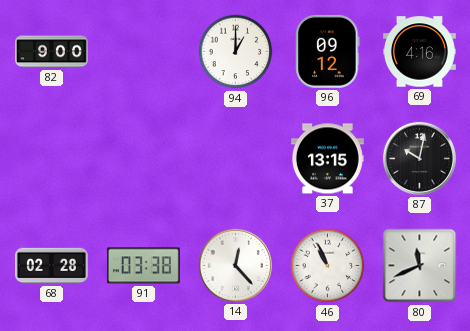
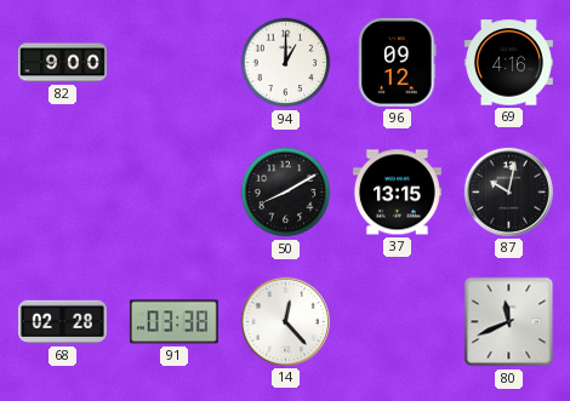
50: none -> 8:10
46: 10:56 -> none
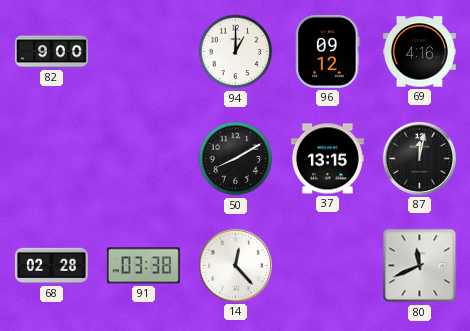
87: 10:02 -> 12:02
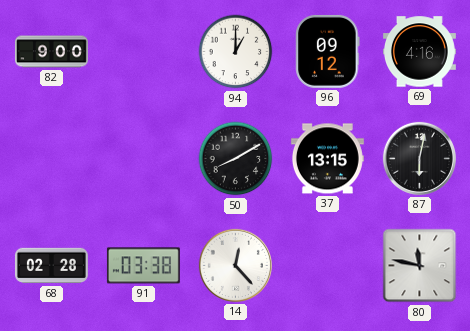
87: 12:02 -> 6:02
80: 11:41 -> 11:47
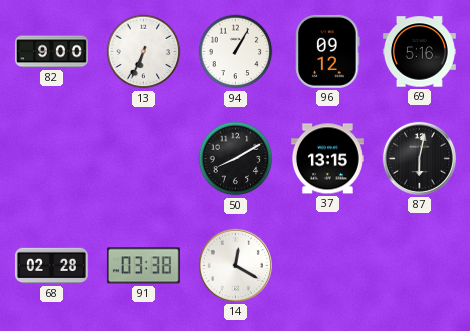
13: none -> 6:34
94: 1:00 -> 1:05
69: 4:16 -> 5:16
14: 12:23 -> 12:20
80: 11:47 -> none
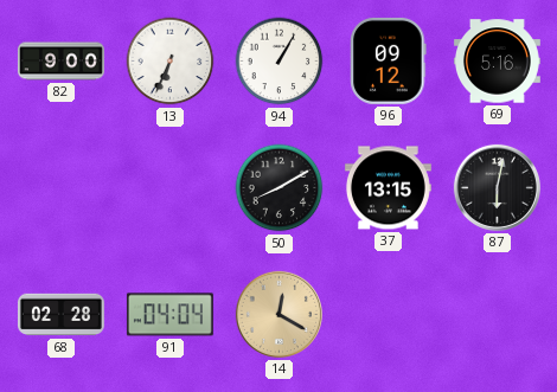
91: 03:38 -> 04:04
14 dial: white -> champagne
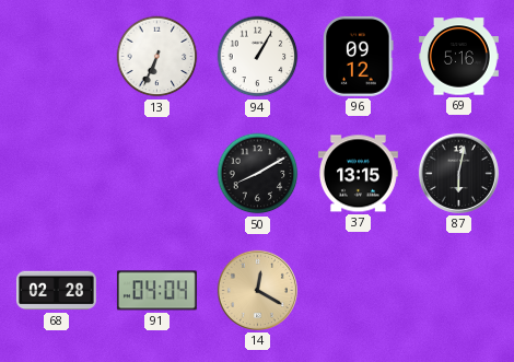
82: 9:00 -> none
